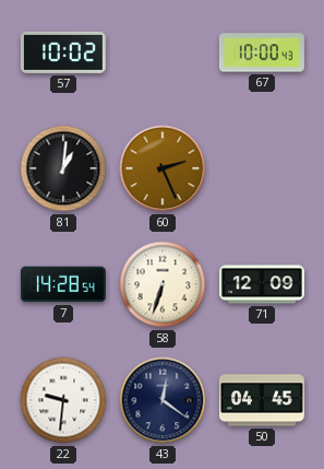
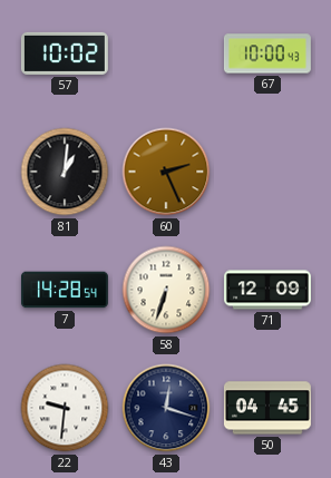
43: 12:21 -> 12:18
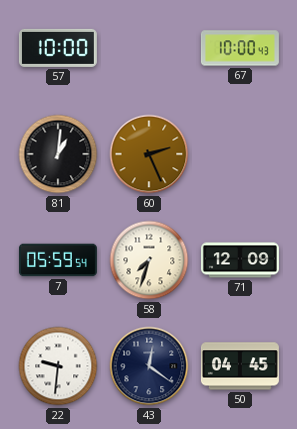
57: 10:02 -> 10:00
7: 14:28 -> 05:59
58: 6:33 -> 7:33
43: 12:18 -> 12:21
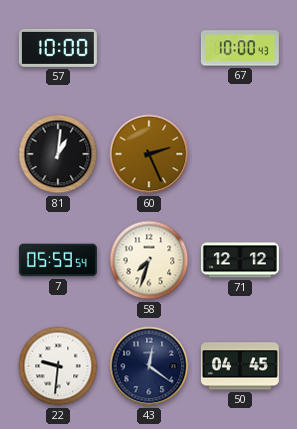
71: 12:09 -> 12:12
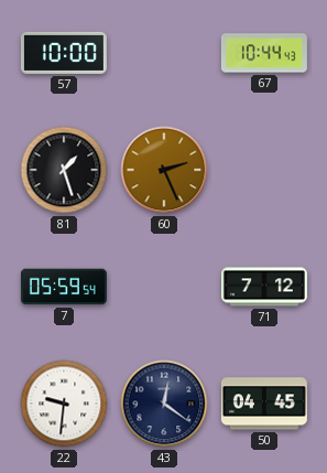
67: 10:00 -> 10:44
81: 1:01 -> 1:27
58: 7:33 -> none
71: 12:12 -> 7:12
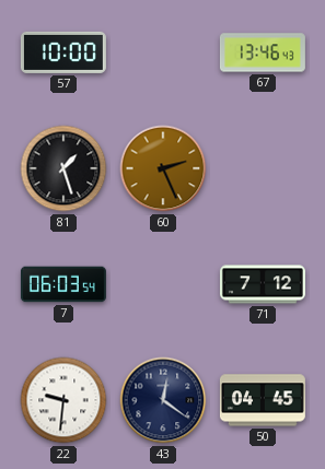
67: 10:44 -> 13:46
7: 05:59 -> 06:03
